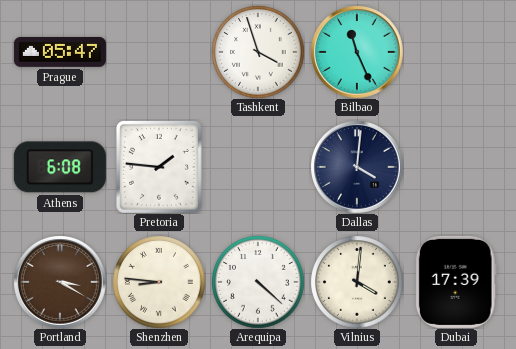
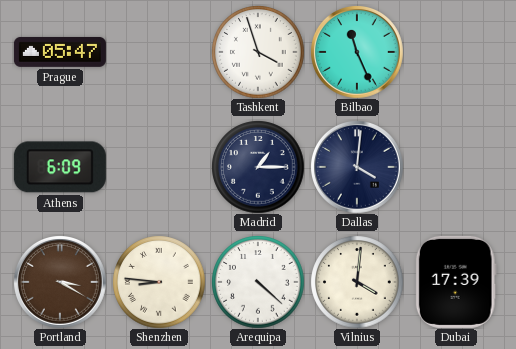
Athens: 6:08 -> 6:09
Pretoria: 1:46 -> none
Madrid: none -> 1:15
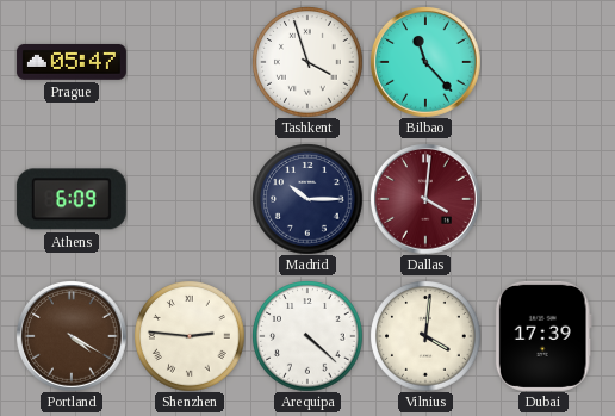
Bilbao: 11:26 -> 11:23
Madrid: 1:15 -> 10:15
Dallas dial: navy -> burgundy
Portland: 3:20 -> 4:20
Shenzhen: 8:46 -> 2:46
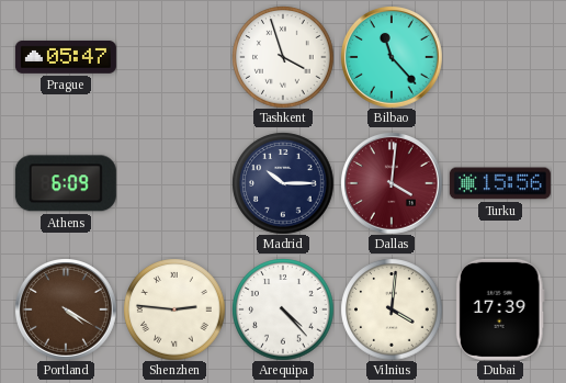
Turku: none -> 15:56
Arequipa: 4:22 -> 4:23
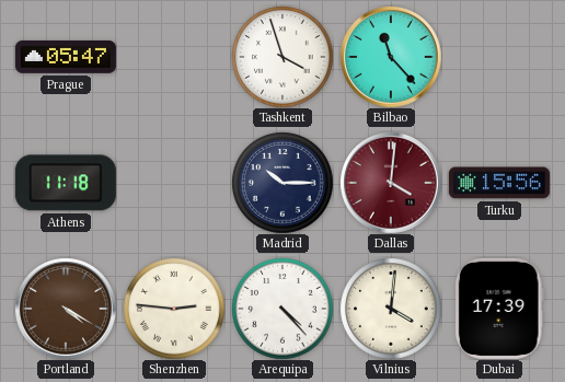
Athens: 6:09 -> 11:18
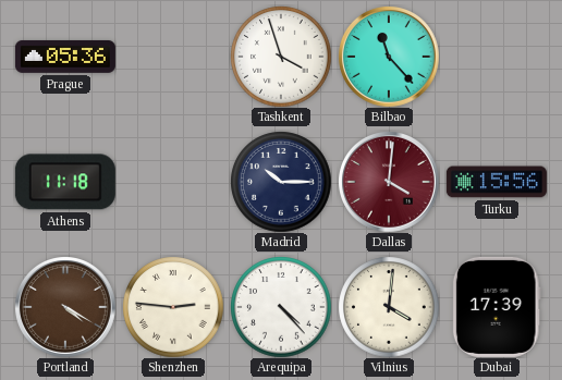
Prague: 05:47 -> 05:36
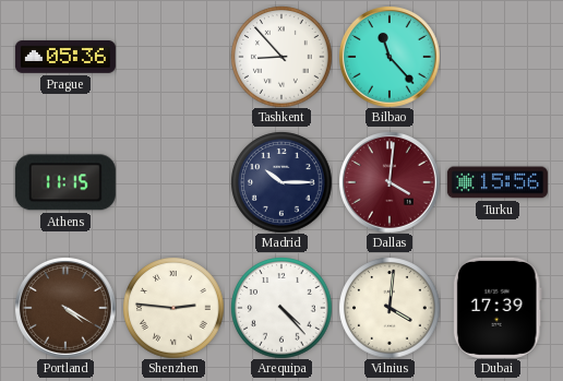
Tashkent: 3:57 -> 8:53
Athens: 11:18 -> 11:15
